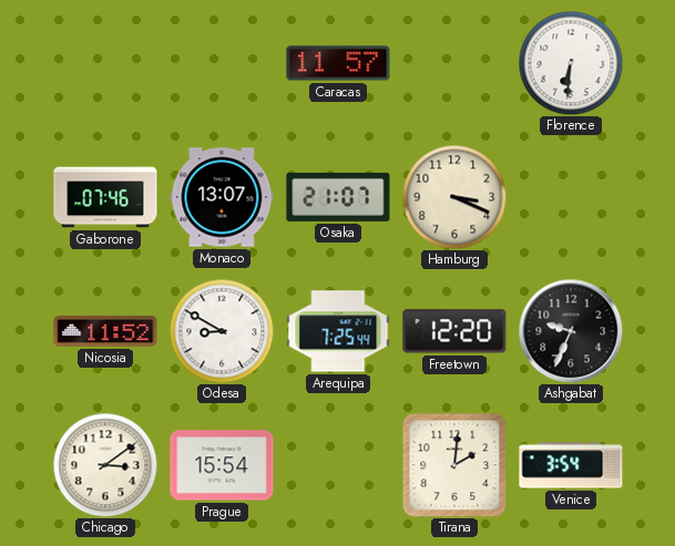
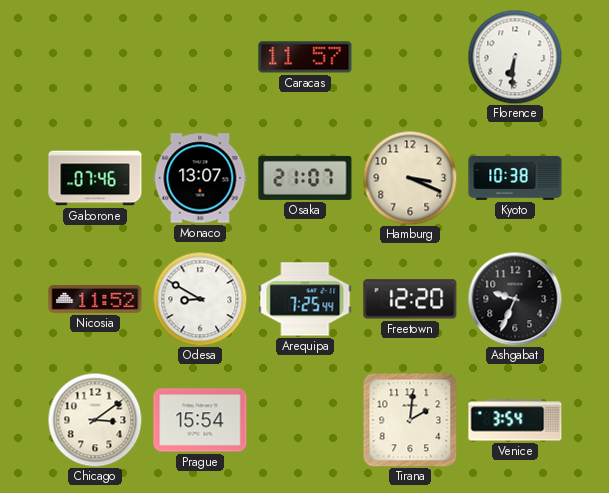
Kyoto: none -> 10:38
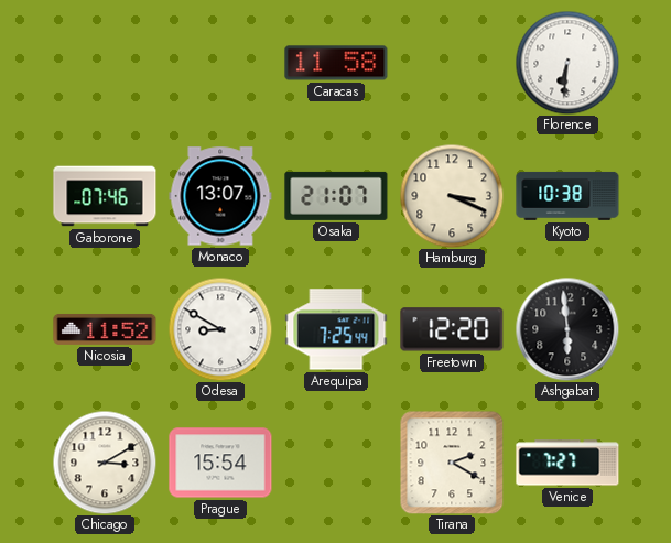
Caracas: 11:57 -> 11:58
Ashgabat: 9:34 -> 5:59
Chicago: 3:09 -> 3:10
Tirana: 2:01 -> 2:20
Venice: 3:54 -> 7:27
